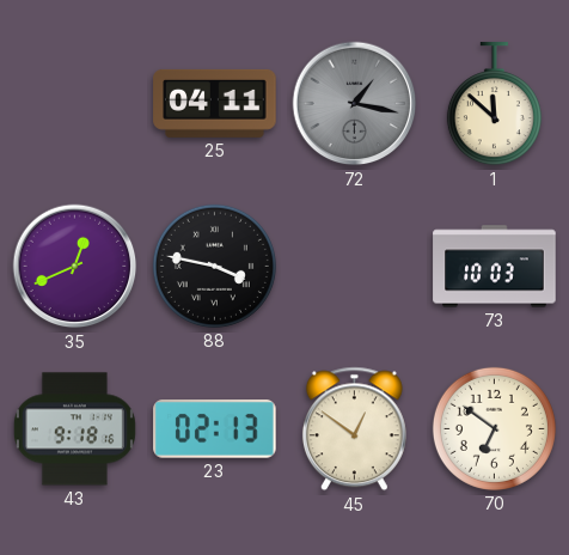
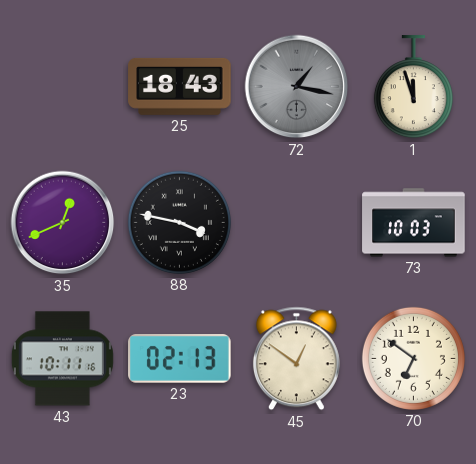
25: 04:11 -> 18:43
1: 11:52 -> 11:57
43: 9:18 -> 10:11
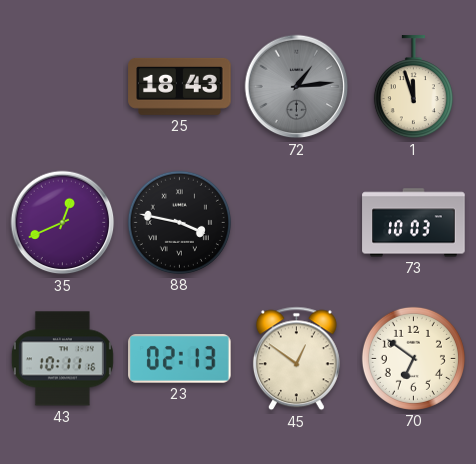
72: 1:17 -> 1:14
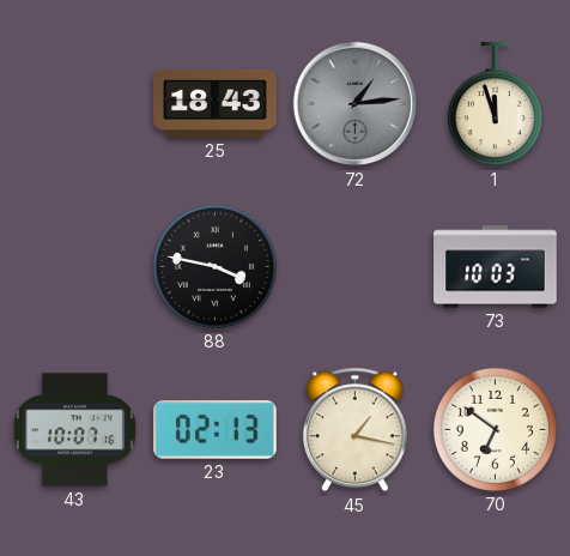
35: 12:41 -> none
43: 10:11 -> 10:07
45: 12:51 -> 1:17
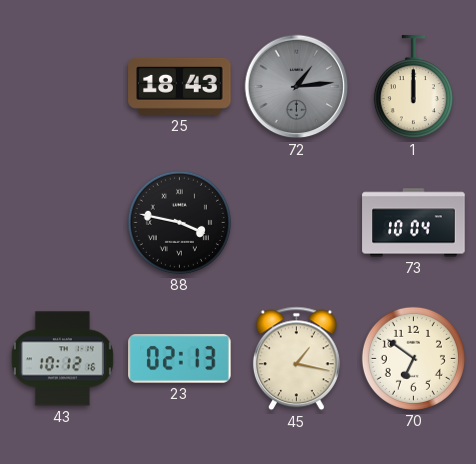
1: 11:57 -> 12:00
73: 10:03 -> 10:04
43: 10:07 -> 10:12
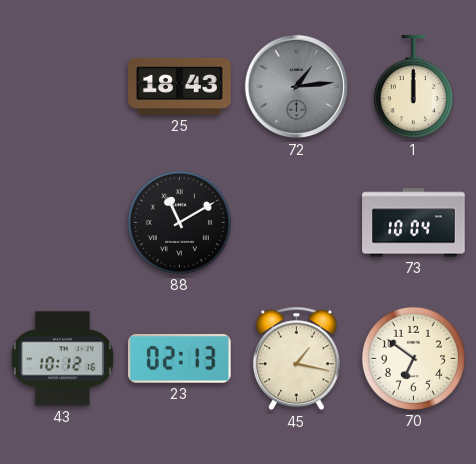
88: 3:47 -> 11:10
